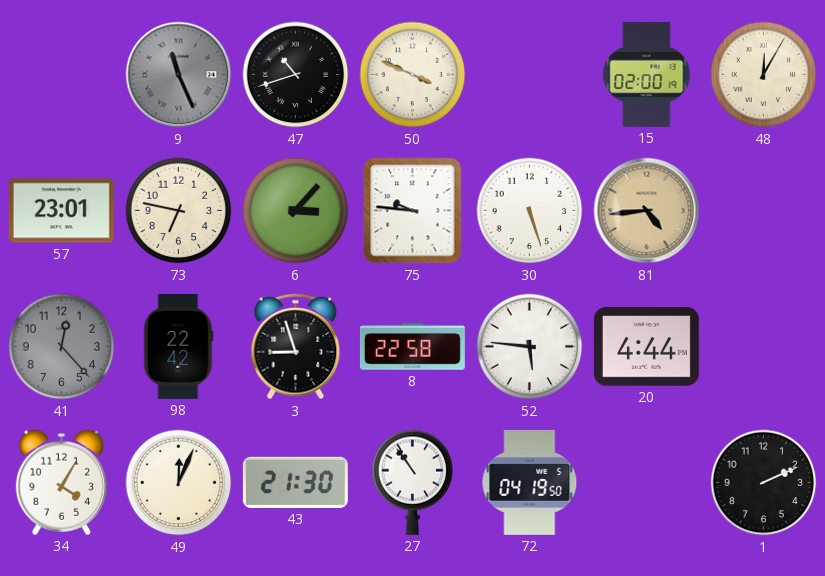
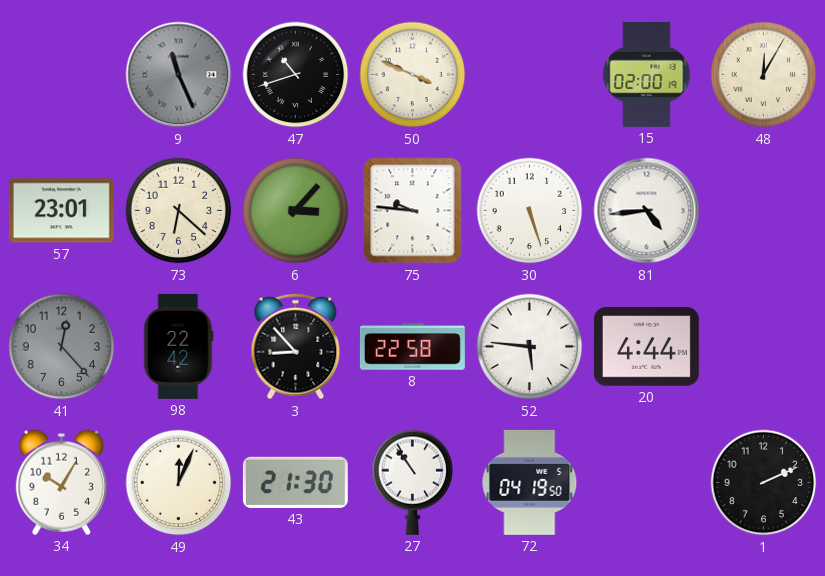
73: 6:47 -> 6:22
81 dial: champagne -> white
3: 8:57 -> 8:53
34: 4:05 -> 10:05
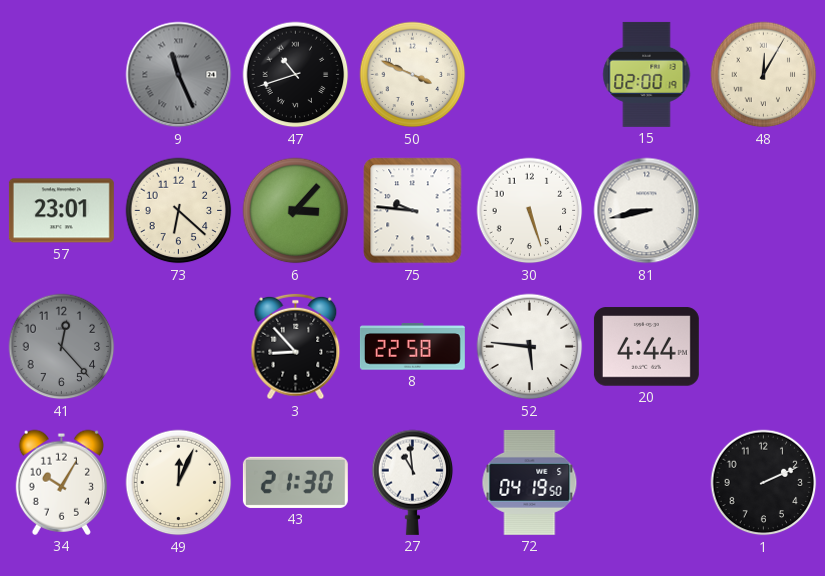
81: 4:44 -> 8:43
98: 22:42 -> none
27: 10:54 -> 10:59
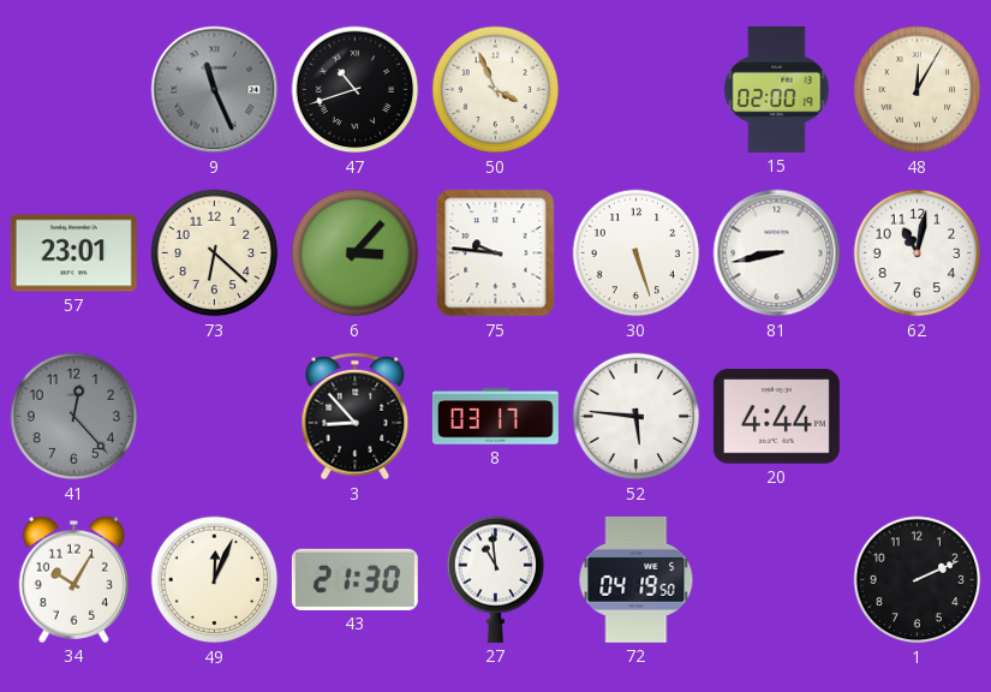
50: 3:49 -> 3:56
62: none -> 11:02
8: 22:58 -> 03:17
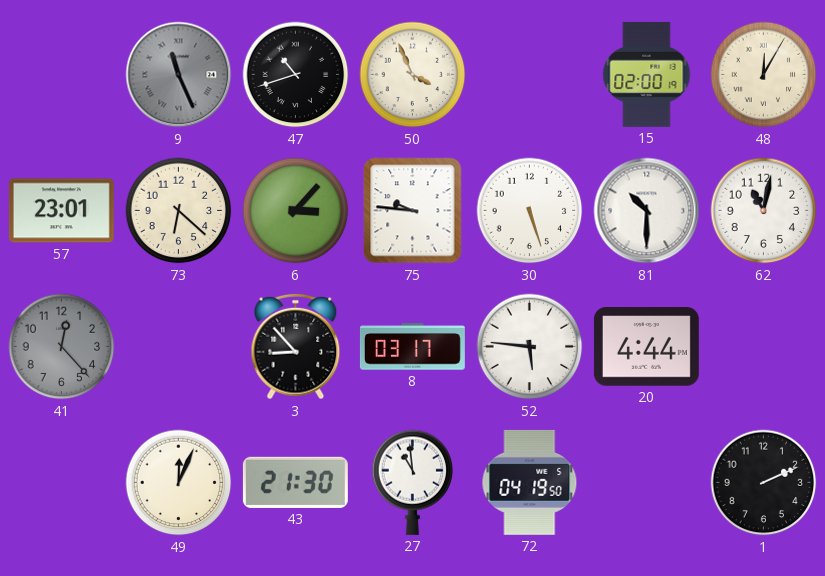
81: 8:43 -> 10:30
34: 10:05 -> none
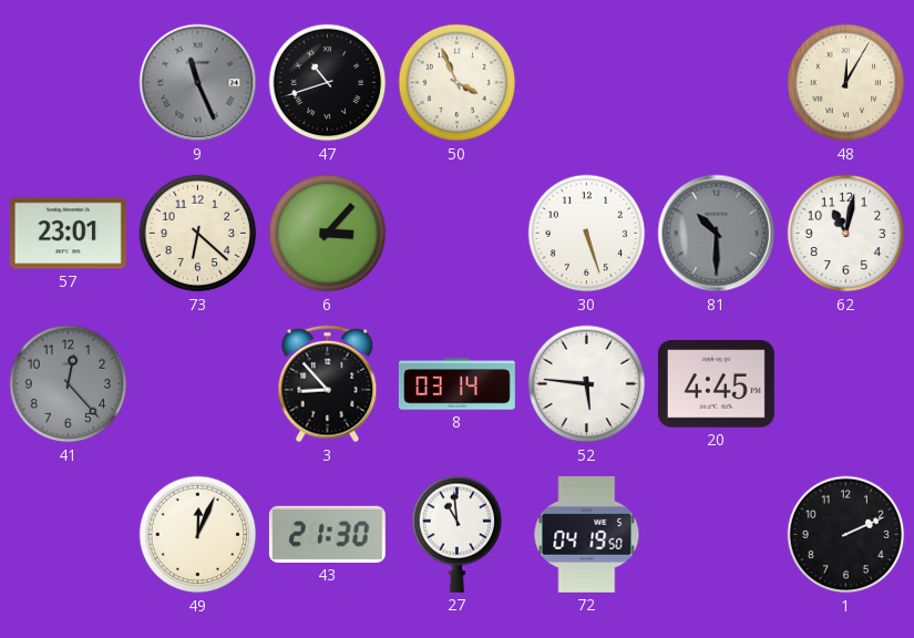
15: 02:00 -> none
75: 9:46 -> none
81 dial: white -> grey
8: 03:17 -> 03:14
20: 4:44 -> 4:45
